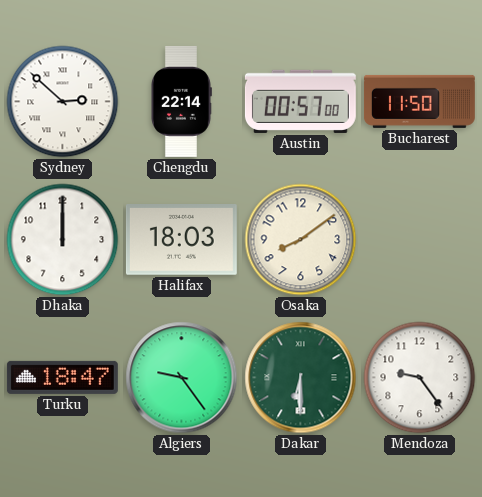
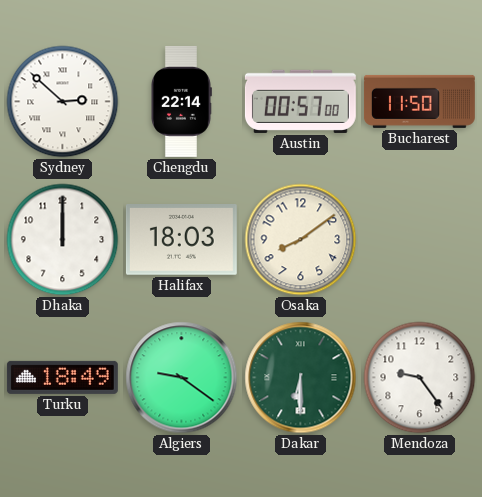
Turku: 18:47 -> 18:49
Algiers: 9:24 -> 9:21
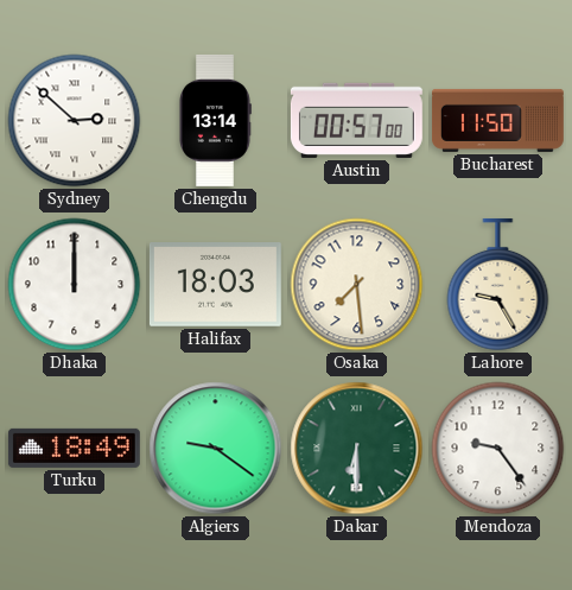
Chengdu: 22:14 -> 13:14
Osaka: 8:09 -> 7:29
Lahore: none -> 9:25
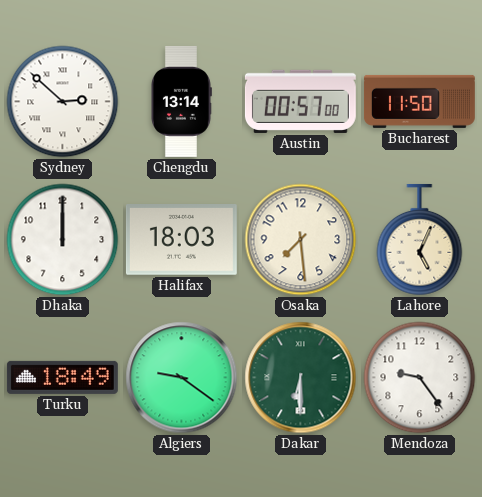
Lahore: 9:25 -> 5:04
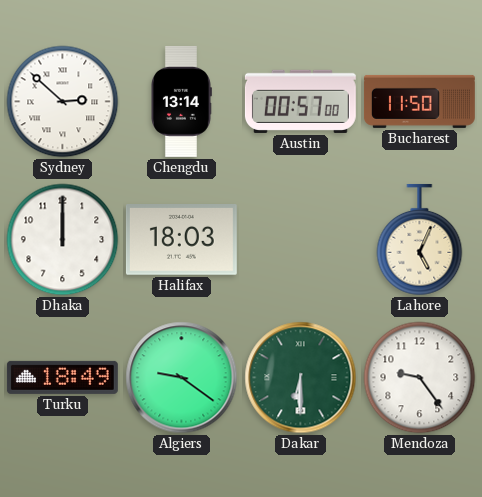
Osaka: 7:29 -> none
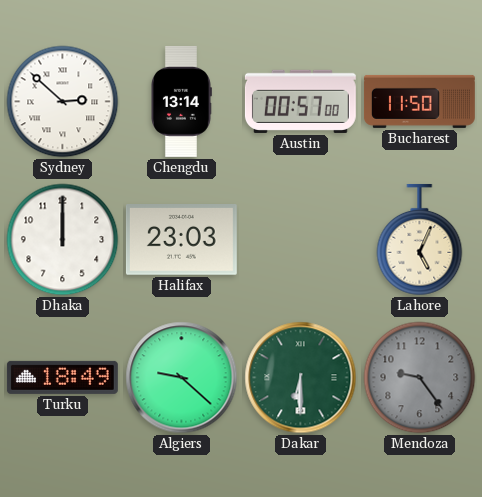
Halifax: 18:03 -> 23:03
Algiers: 9:21 -> 9:22
Mendoza dial: white -> grey
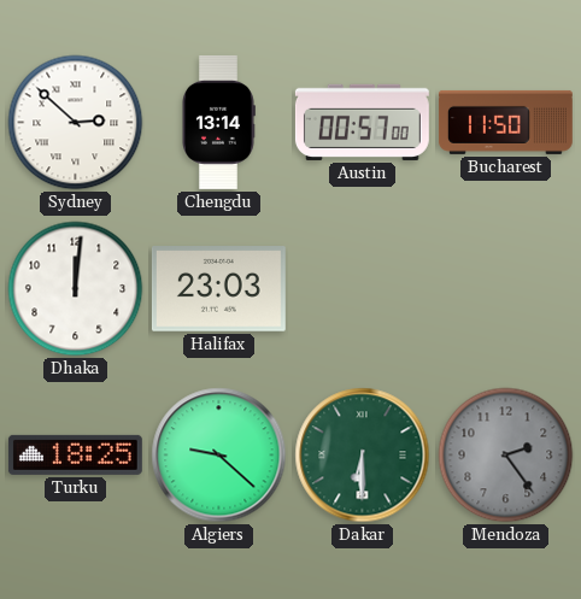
Dhaka: 12:00 -> 12:01
Lahore: 5:04 -> none
Turku: 18:49 -> 18:25
Mendoza: 9:24 -> 2:24
